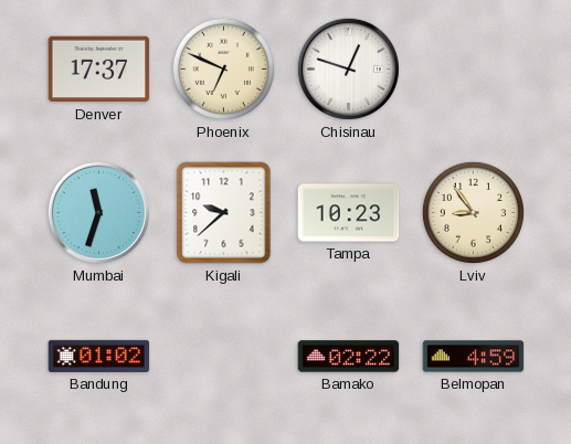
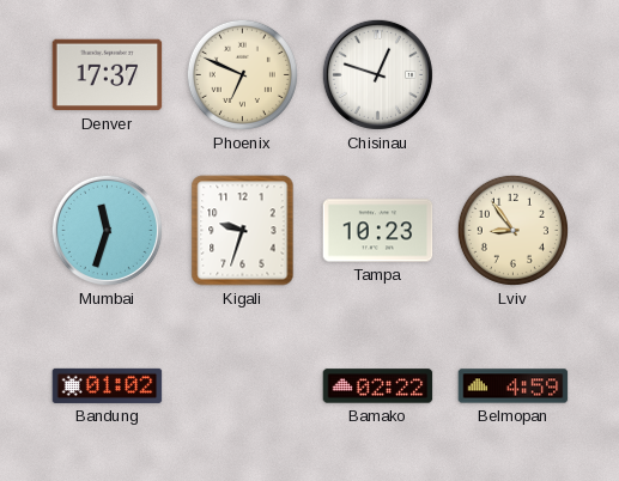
Kigali: 9:38 -> 9:33
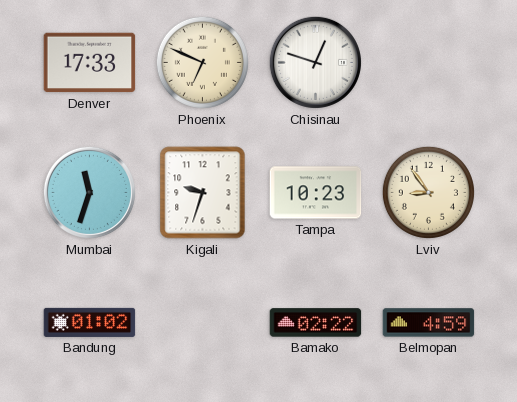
Denver: 17:37 -> 17:33
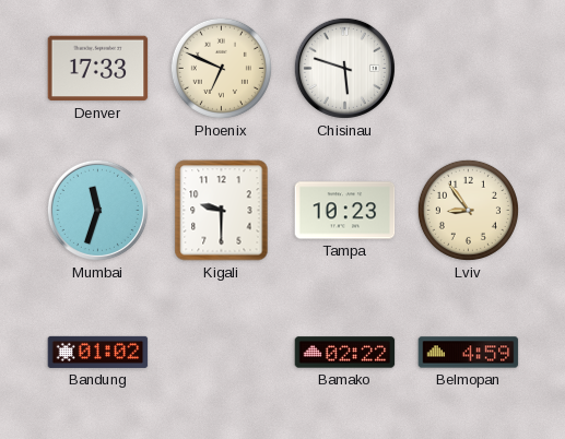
Chisinau: 12:48 -> 5:48
Kigali: 9:33 -> 9:30
